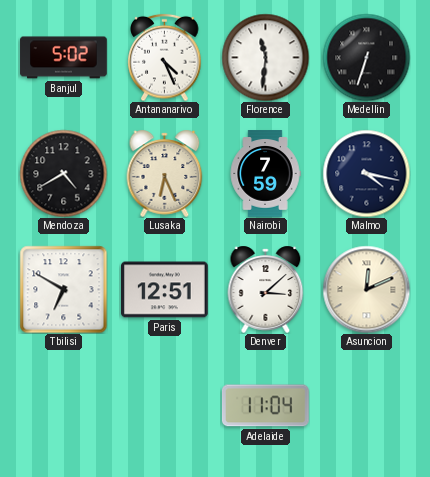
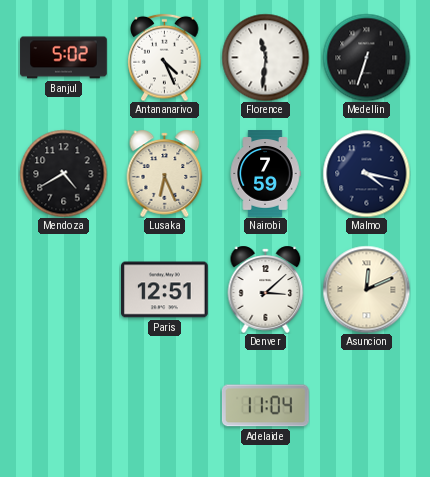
Tbilisi: 6:50 -> none
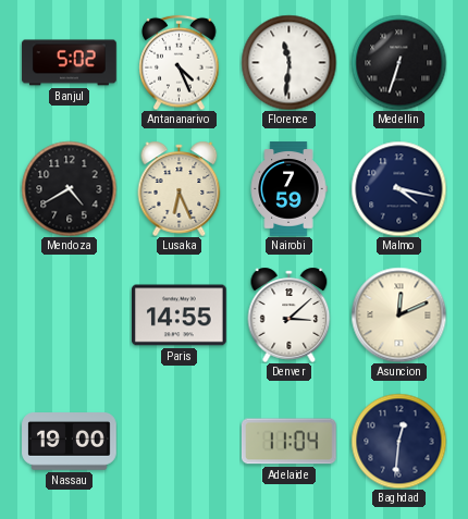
Paris: 12:51 -> 14:55
Nassau: none -> 19:00
Baghdad: none -> 12:31
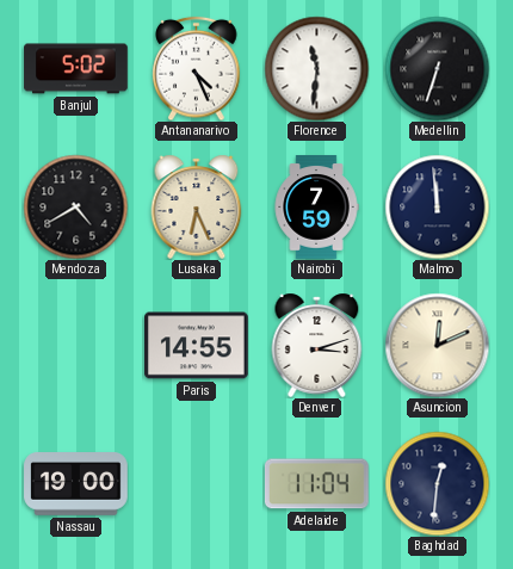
Malmo: 4:17 -> 11:59
Denver: 3:08 -> 3:12
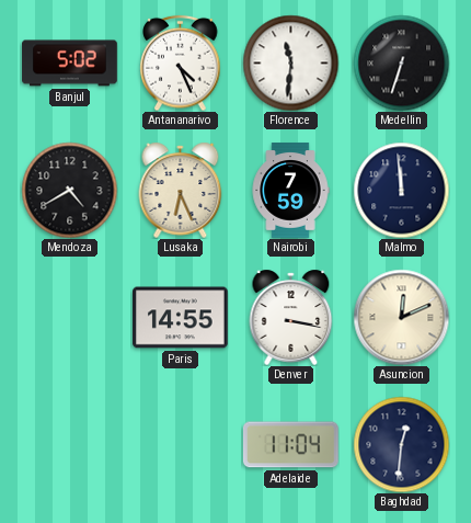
Denver: 3:12 -> 3:17
Nassau: 19:00 -> none
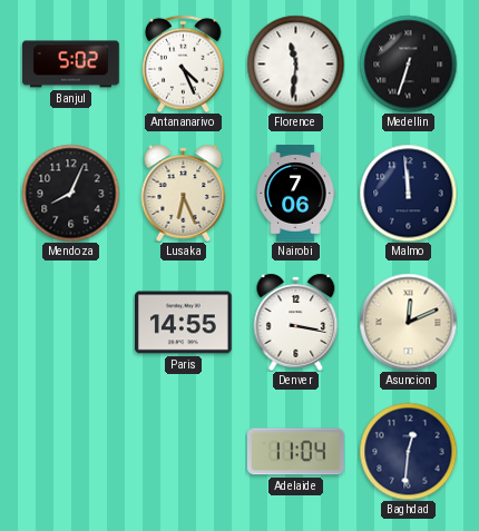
Mendoza: 4:40 -> 8:04
Nairobi: 7:59 -> 7:06
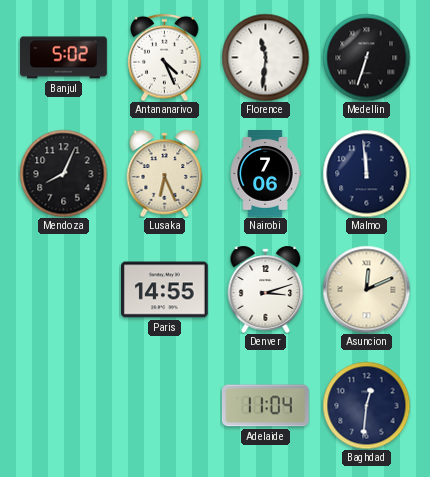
Denver: 3:17 -> 3:12
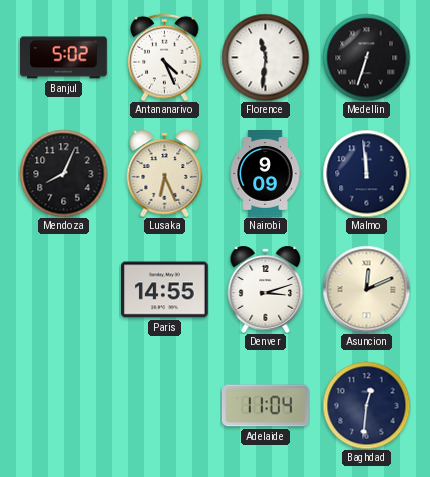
Nairobi: 7:06 -> 9:09
